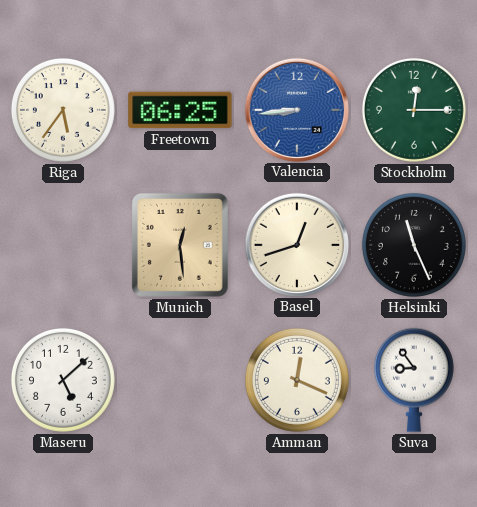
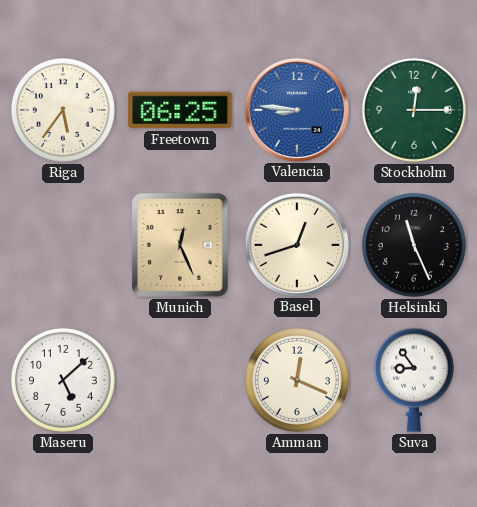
Valencia: 8:44 -> 8:46
Munich: 12:29 -> 12:26
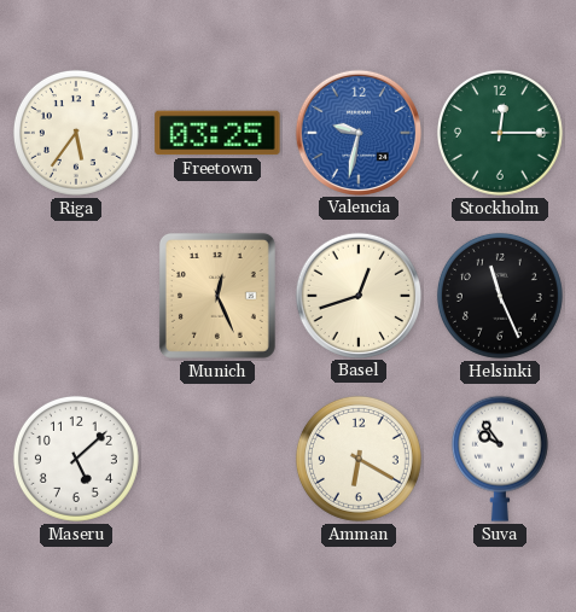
Freetown: 06:25 -> 03:25
Valencia: 8:46 -> 9:32
Amman: 12:19 -> 6:20
Suva: 8:54 -> 9:54
